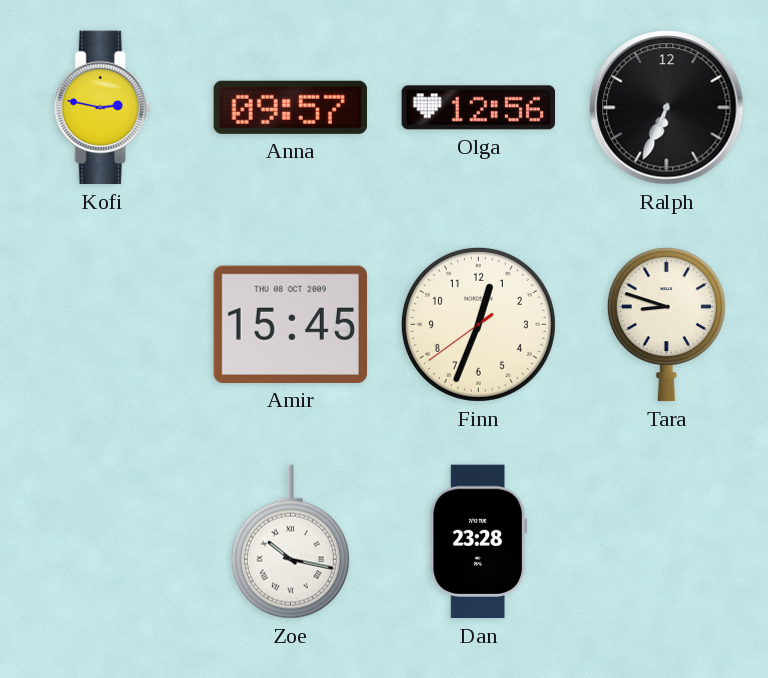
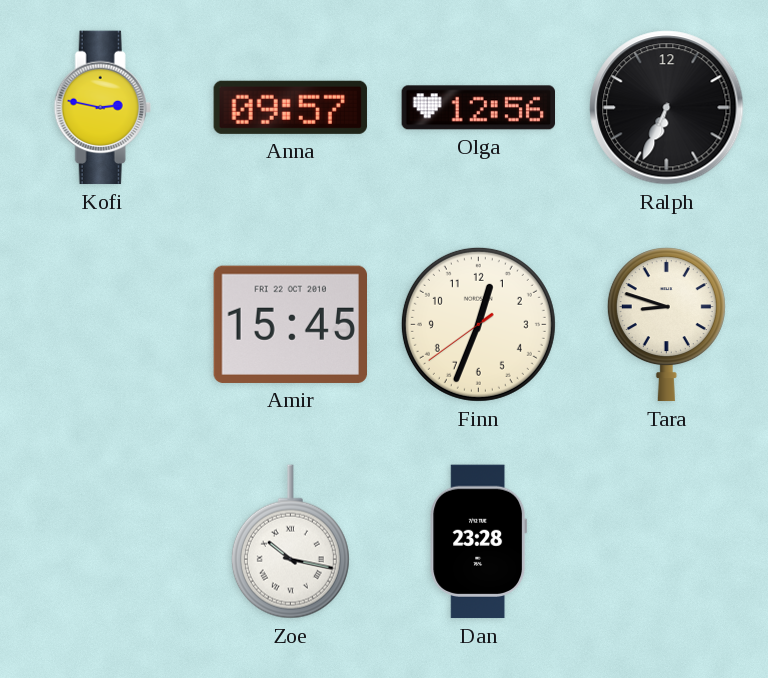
Amir date: THU 08 OCT 2009 -> FRI 22 OCT 2010
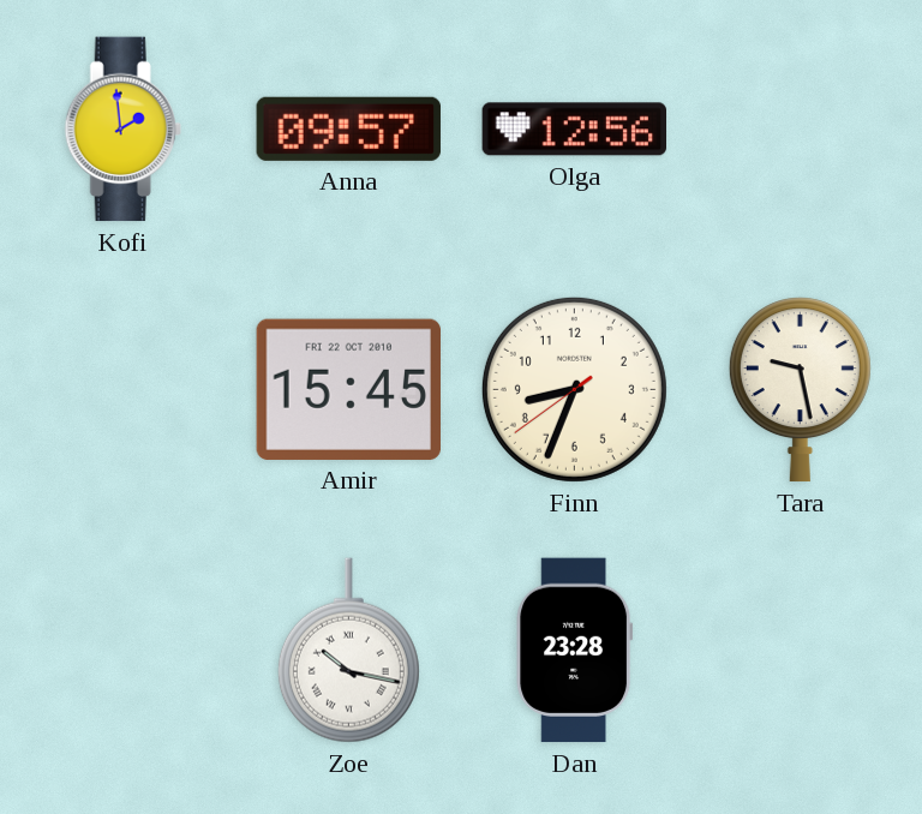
Kofi: 2:47 -> 1:59
Ralph: 6:34 -> none
Finn: 12:33 -> 8:33
Tara: 8:48 -> 9:28
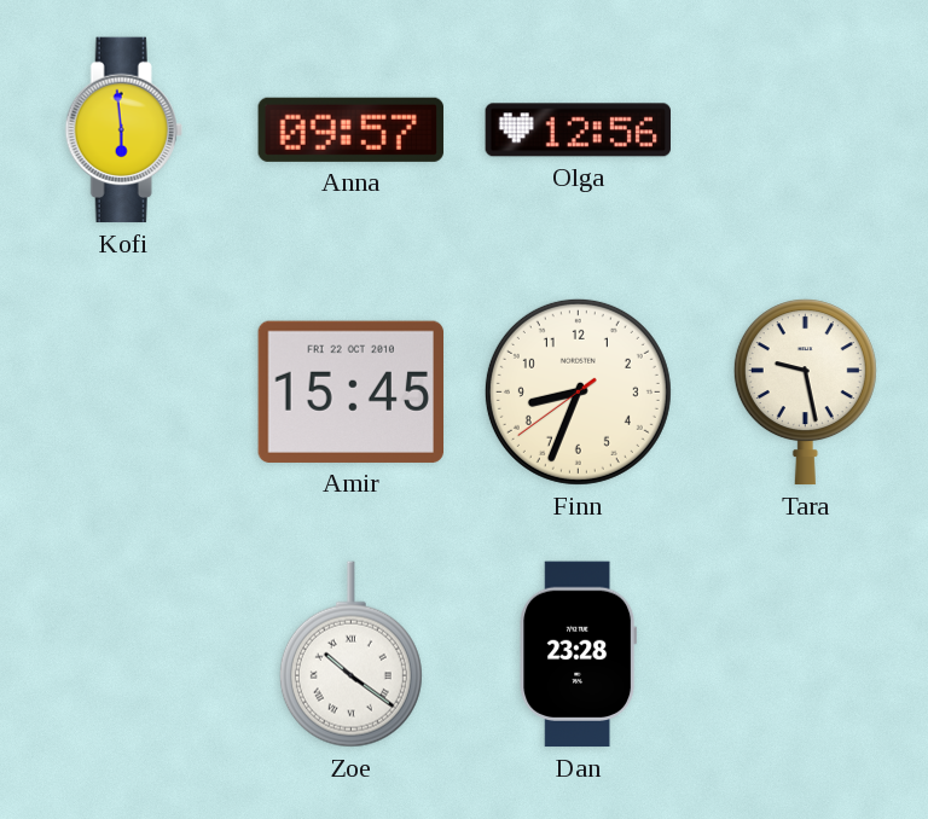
Kofi: 1:59 -> 5:59
Zoe: 10:17 -> 10:21
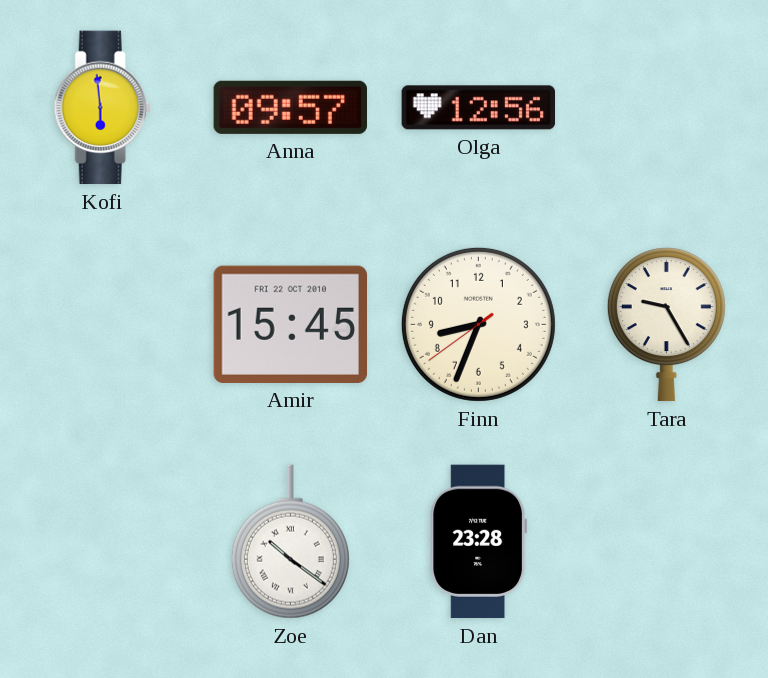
Tara: 9:28 -> 9:25
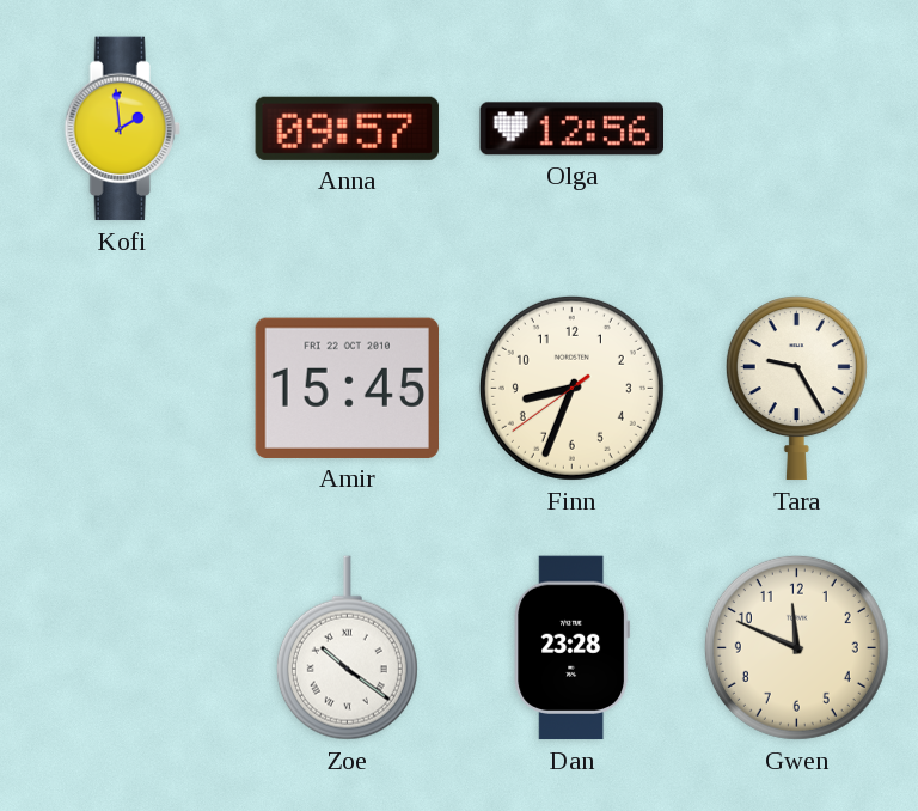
Kofi: 5:59 -> 1:59
Gwen: none -> 11:49
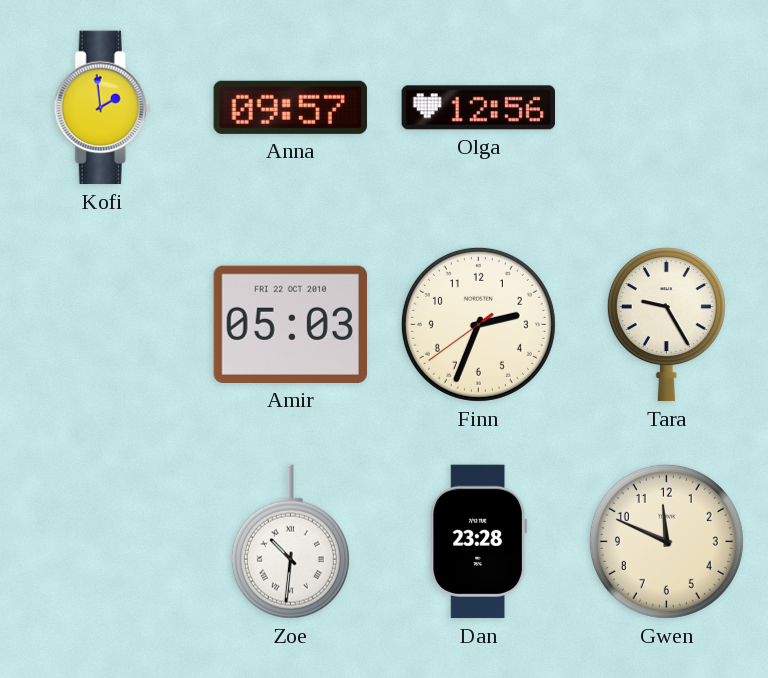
Amir: 15:45 -> 05:03
Finn: 8:33 -> 2:33
Zoe: 10:21 -> 10:31
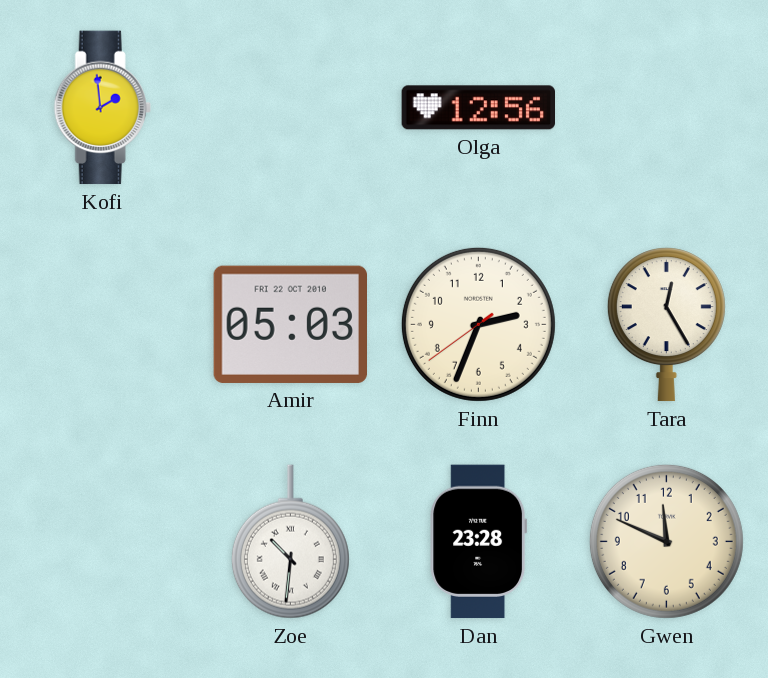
Anna: 09:57 -> none
Tara: 9:25 -> 12:25
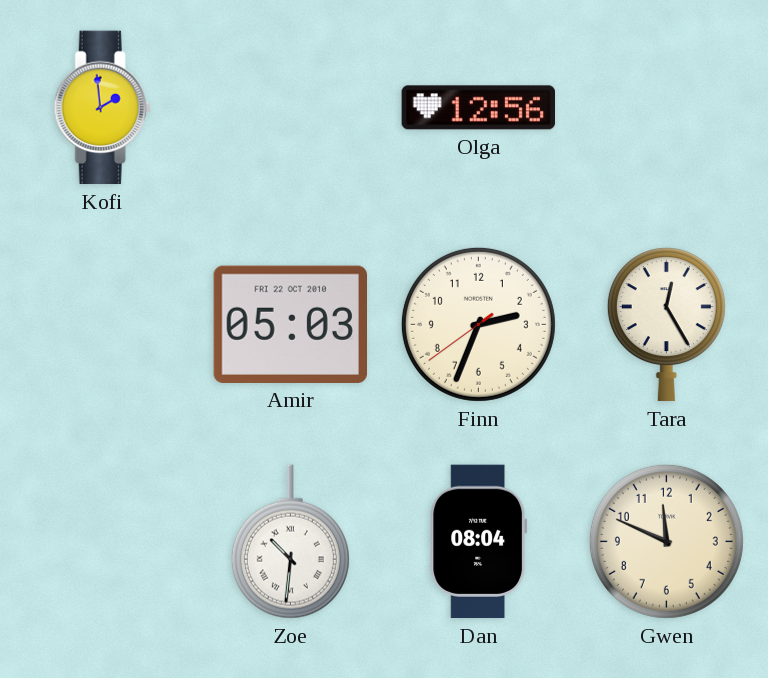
Dan: 23:28 -> 08:04
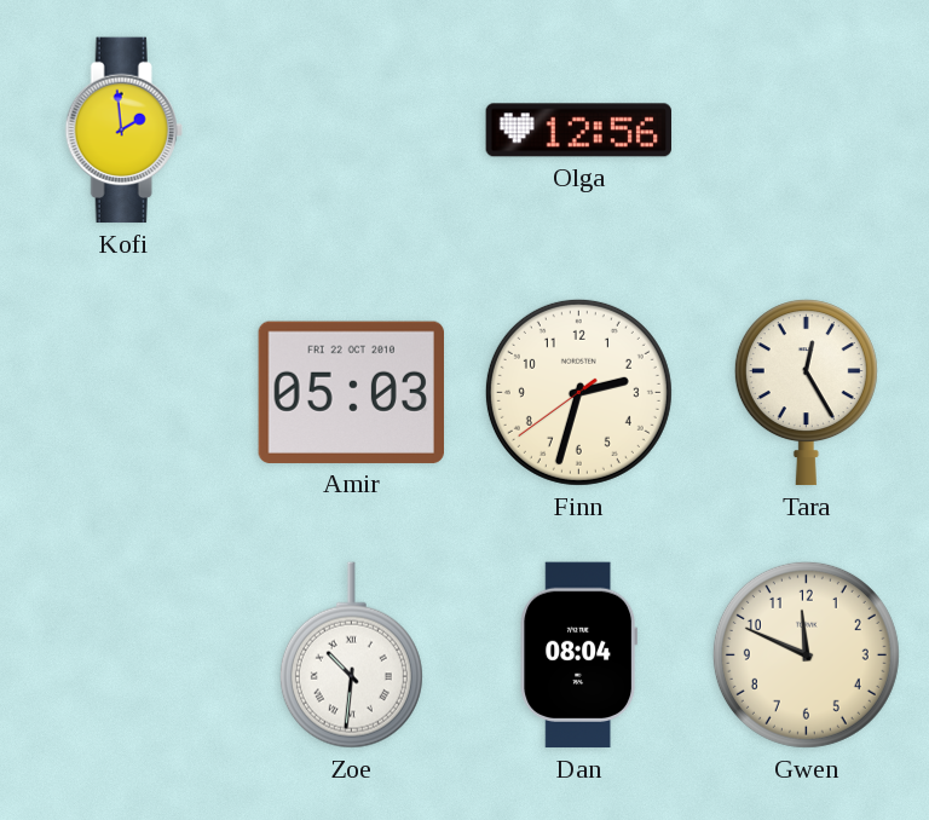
Finn: 2:33 -> 2:32
